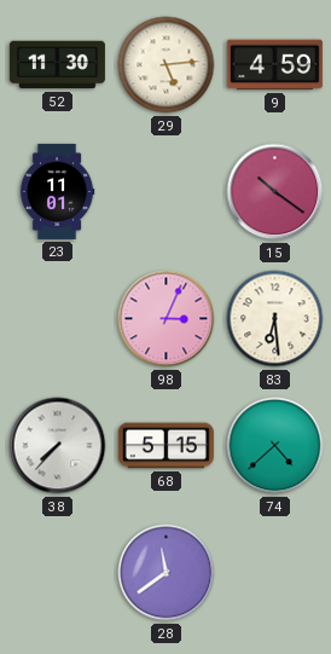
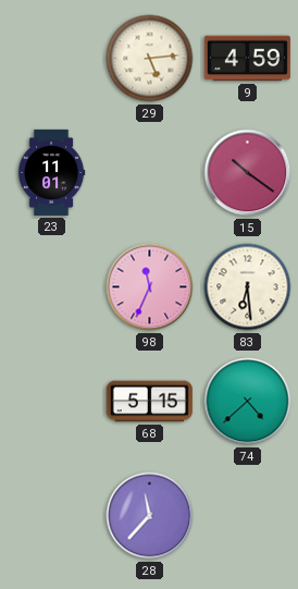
52: 11:30 -> none
98: 3:04 -> 11:34
38: 7:37 -> none
28: 11:39 -> 11:37
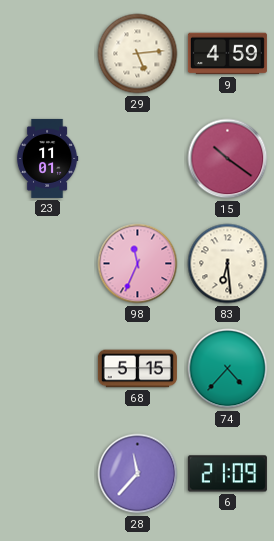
74: 4:38 -> 4:37
6: none -> 21:09
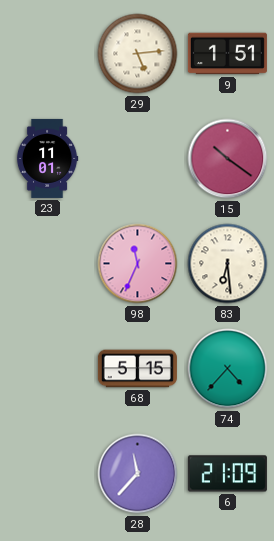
9: 4:59 -> 1:51
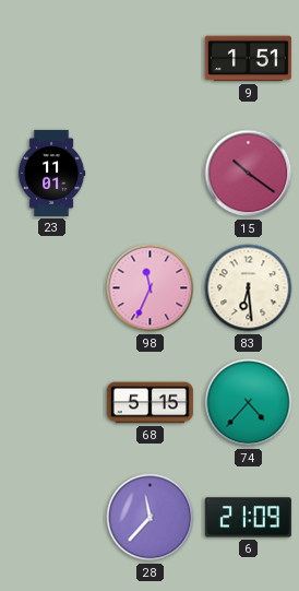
29: 5:14 -> none
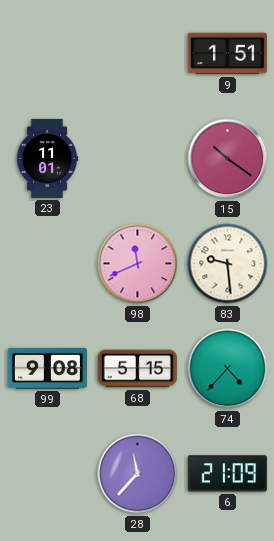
98: 11:34 -> 11:41
83: 6:29 -> 9:29
99: none -> 9:08
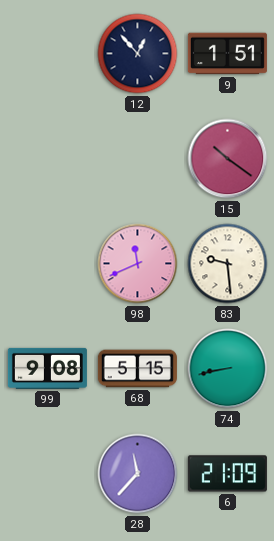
12: none -> 12:53
23: 11:01 -> none
74: 4:37 -> 8:43
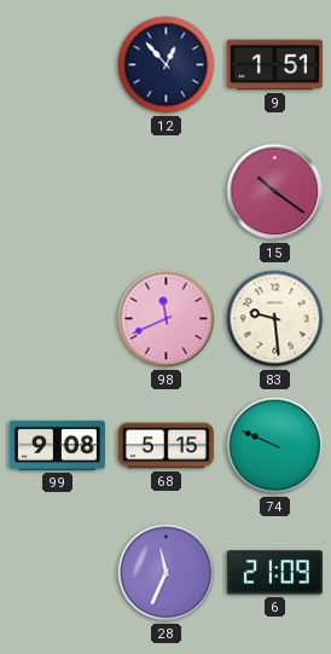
74: 8:43 -> 9:49
28: 11:37 -> 11:34
